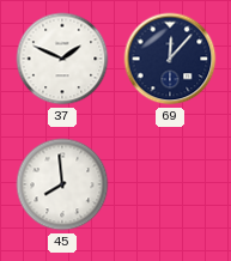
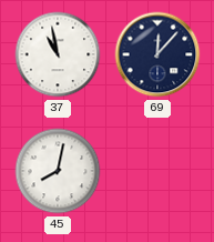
37: 1:49 -> 10:58
45: 7:59 -> 8:02
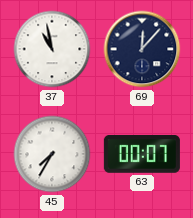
45: 8:02 -> 7:35
63: none -> 00:07
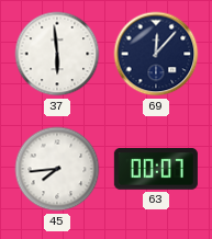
37: 10:58 -> 5:59
45: 7:35 -> 7:44
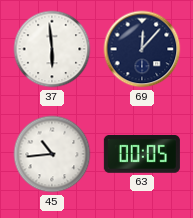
45: 7:44 -> 10:44
63: 00:07 -> 00:05
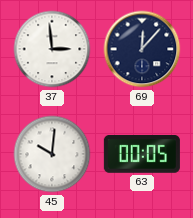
37: 5:59 -> 2:59
45: 10:44 -> 10:01
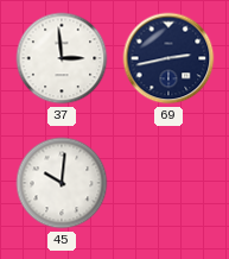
69: 12:07 -> 2:43
63: 00:05 -> none
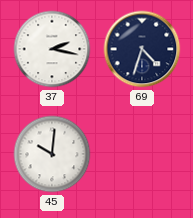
37: 2:59 -> 2:17
69: 2:43 -> 4:33
